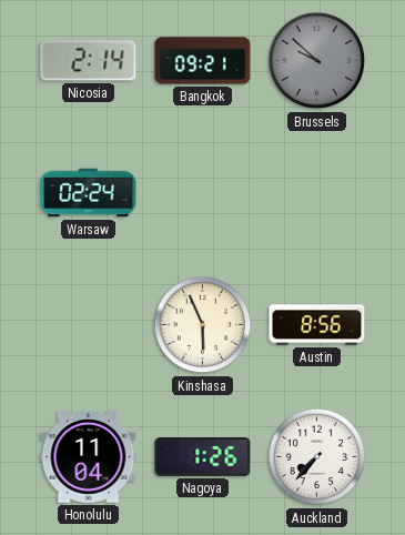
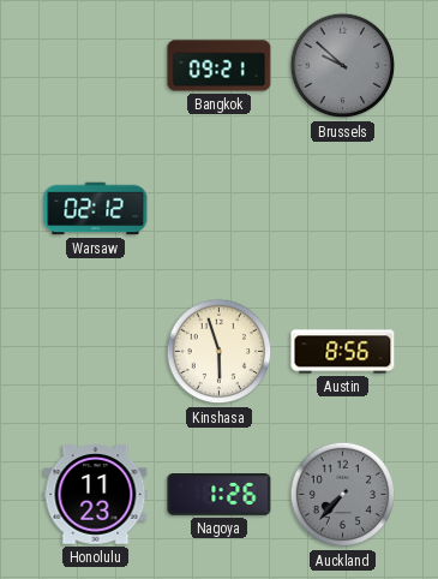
Nicosia: 2:14 -> none
Warsaw: 02:24 -> 02:12
Kinshasa: 5:56 -> 5:57
Honolulu: 11:04 -> 11:23
Auckland dial: white -> grey
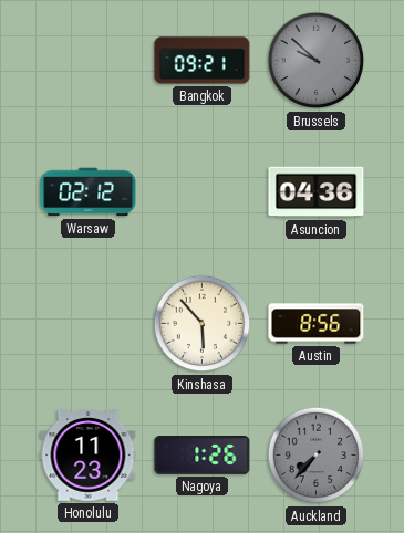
Asuncion: none -> 04:36
Kinshasa: 5:57 -> 5:53
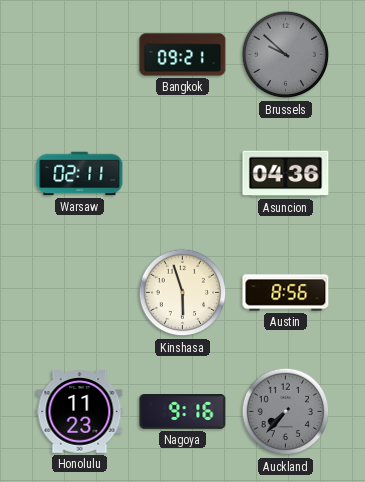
Warsaw: 02:12 -> 02:11
Kinshasa: 5:53 -> 5:57
Nagoya: 1:26 -> 9:16
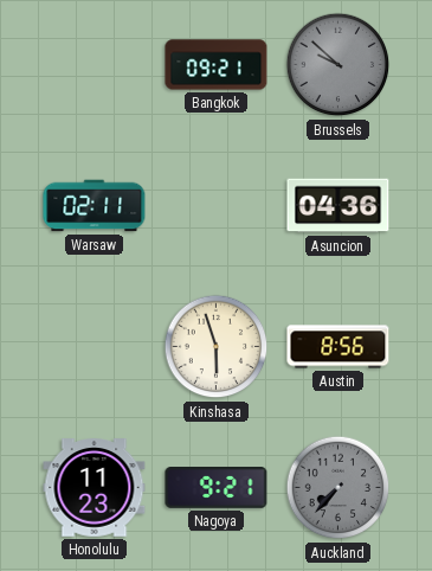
Nagoya: 9:16 -> 9:21
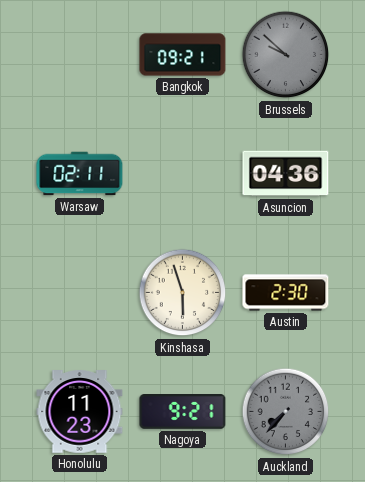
Austin: 8:56 -> 2:30
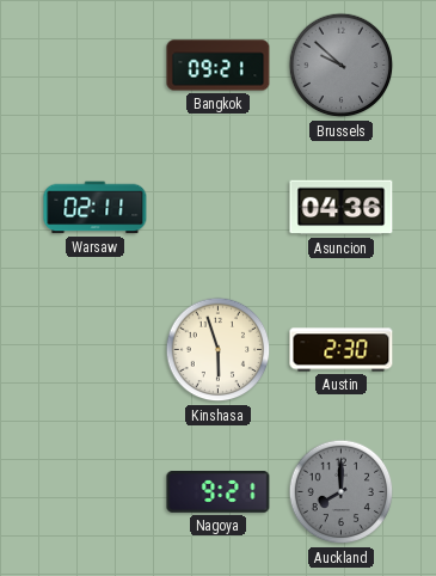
Honolulu: 11:23 -> none
Auckland: 7:37 -> 8:00
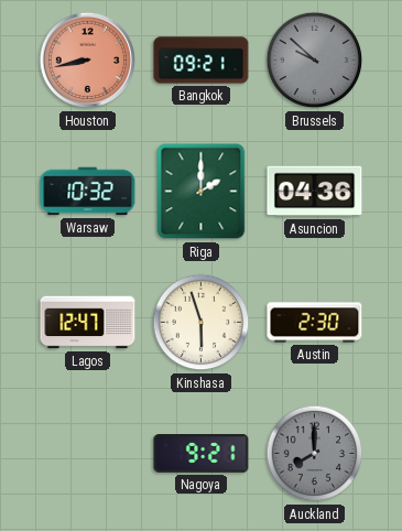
Houston: none -> 8:43
Warsaw: 02:11 -> 10:32
Riga: none -> 2:00
Lagos: none -> 12:47
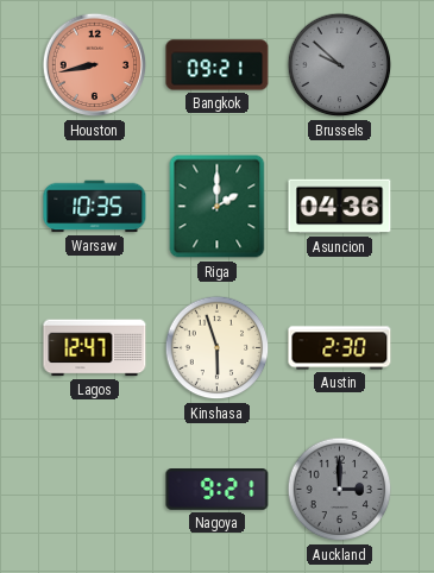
Warsaw: 10:32 -> 10:35
Auckland: 8:00 -> 3:00
